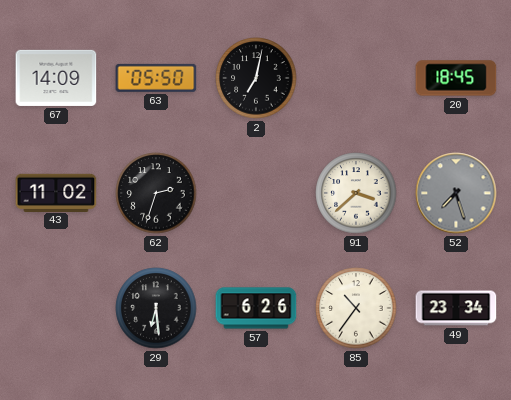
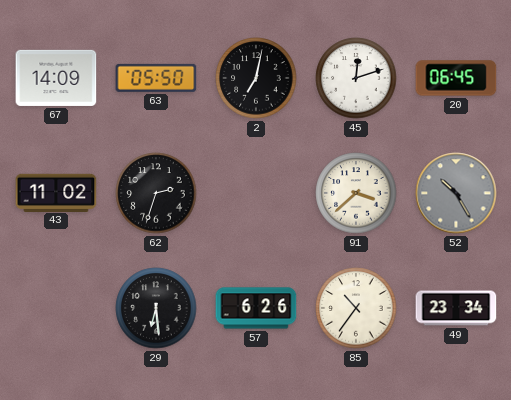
45: none -> 12:12
20: 18:45 -> 06:45
52: 7:27 -> 10:25
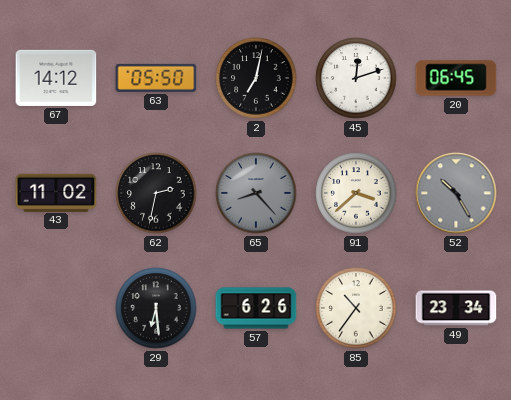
67: 14:09 -> 14:12
62: 2:33 -> 2:32
65: none -> 8:23
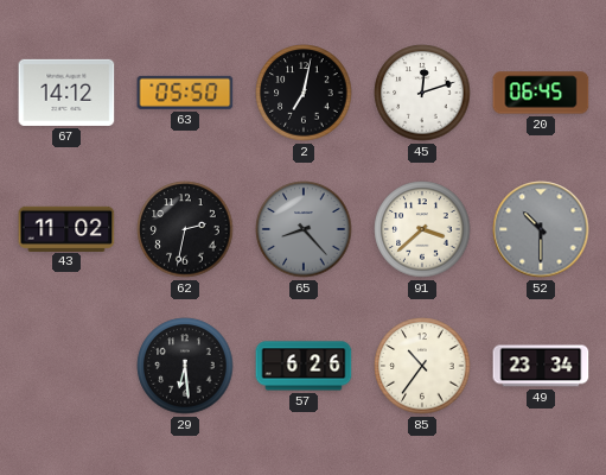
52: 10:25 -> 10:30
